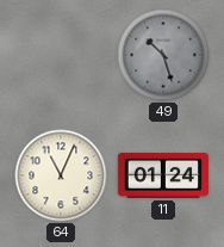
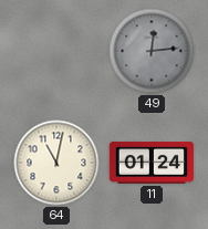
49: 10:27 -> 12:14
64: 11:04 -> 11:02
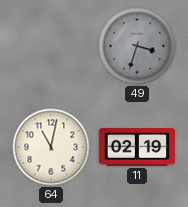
49: 12:14 -> 3:33
11: 01:24 -> 02:19
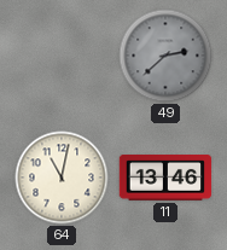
49: 3:33 -> 2:38
11: 02:19 -> 13:46
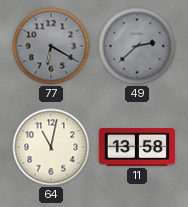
77: none -> 6:20
11: 13:46 -> 13:58
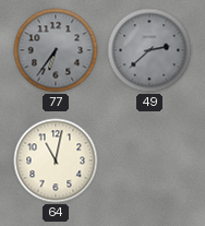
77: 6:20 -> 6:36
11: 13:58 -> none
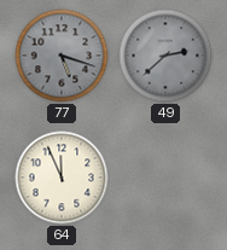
77: 6:36 -> 5:18
64: 11:02 -> 11:56
